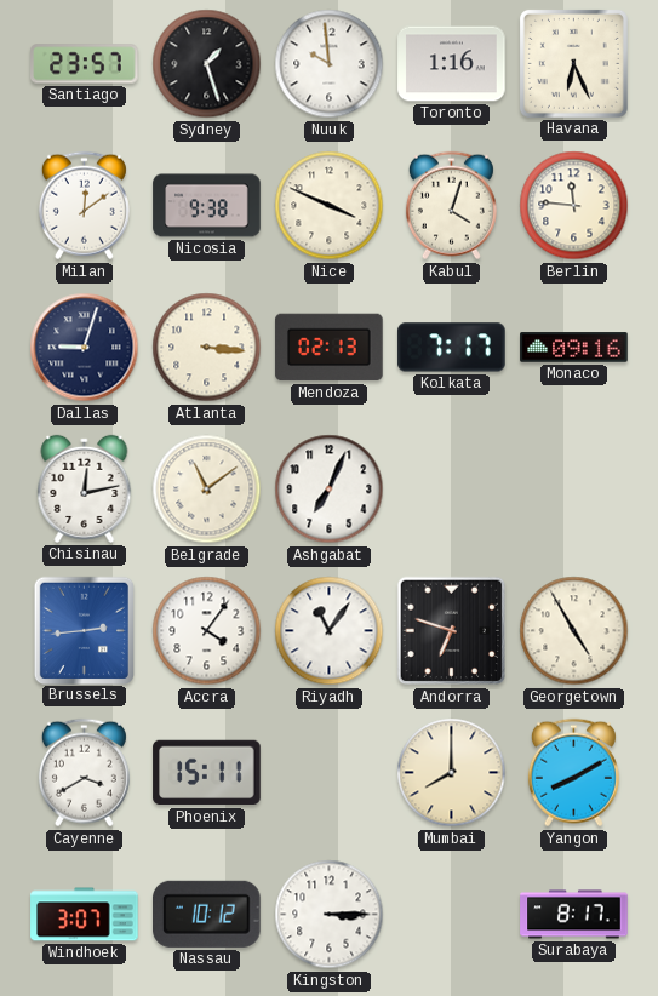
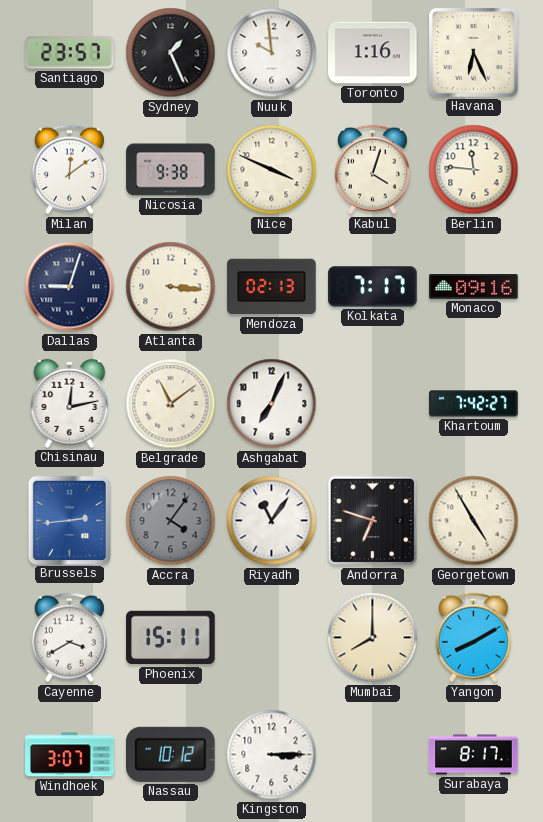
Sydney: 1:27 -> 1:26
Khartoum: none -> 7:42
Accra dial: white -> grey
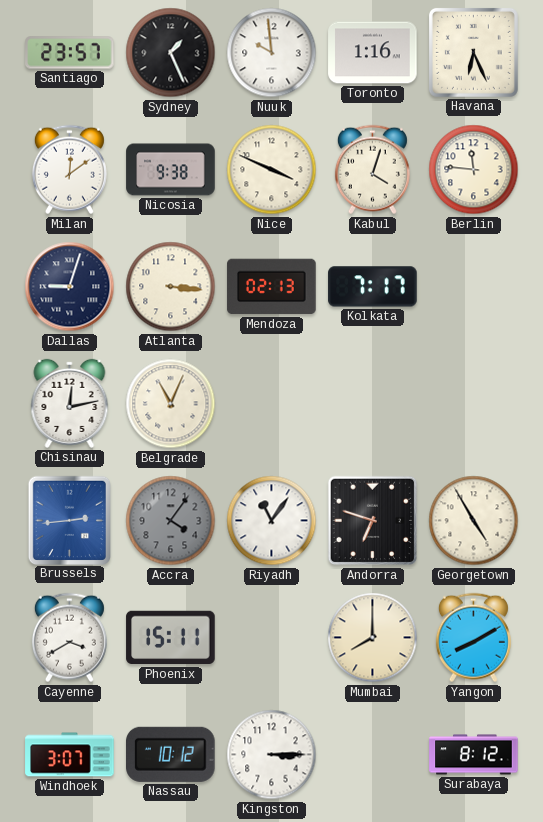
Monaco: 09:16 -> none
Belgrade: 11:09 -> 11:04
Ashgabat: 7:04 -> none
Khartoum: 7:42 -> none
Surabaya: 8:17 -> 8:12
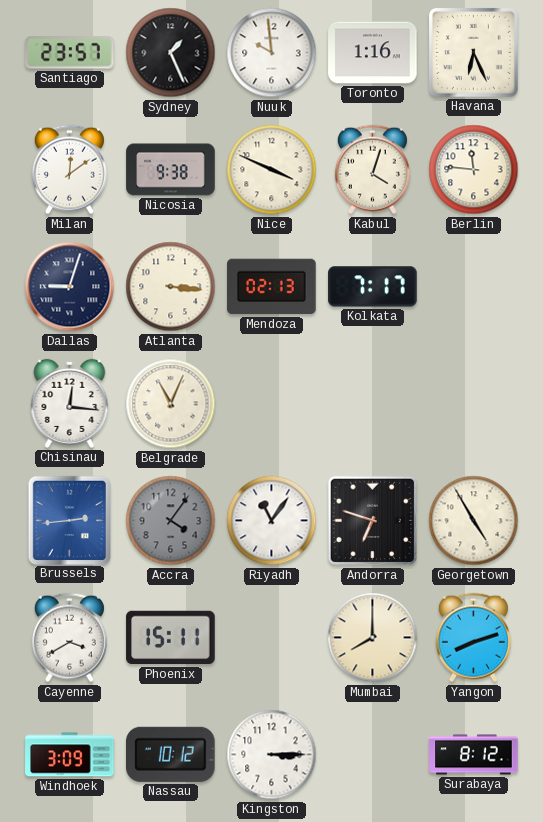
Chisinau: 12:13 -> 12:16
Yangon: 8:10 -> 8:12
Windhoek: 3:07 -> 3:09
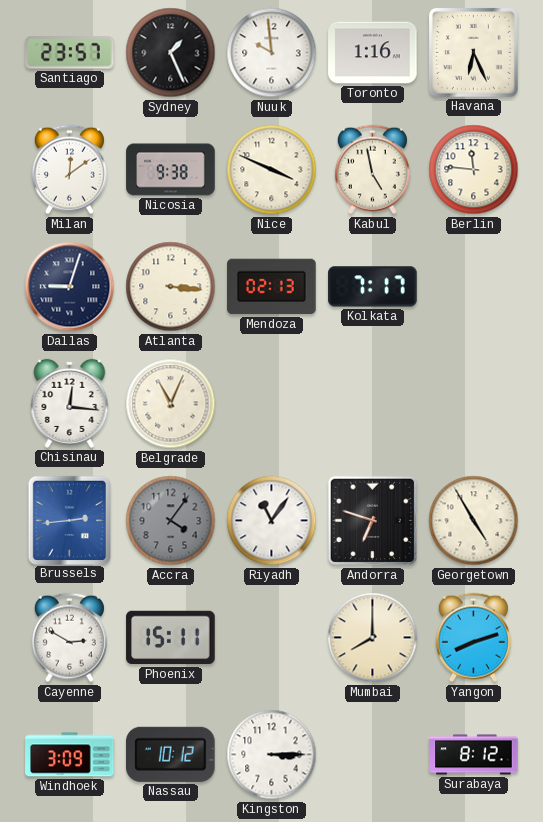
Kabul: 4:03 -> 4:58
Cayenne: 3:40 -> 2:50
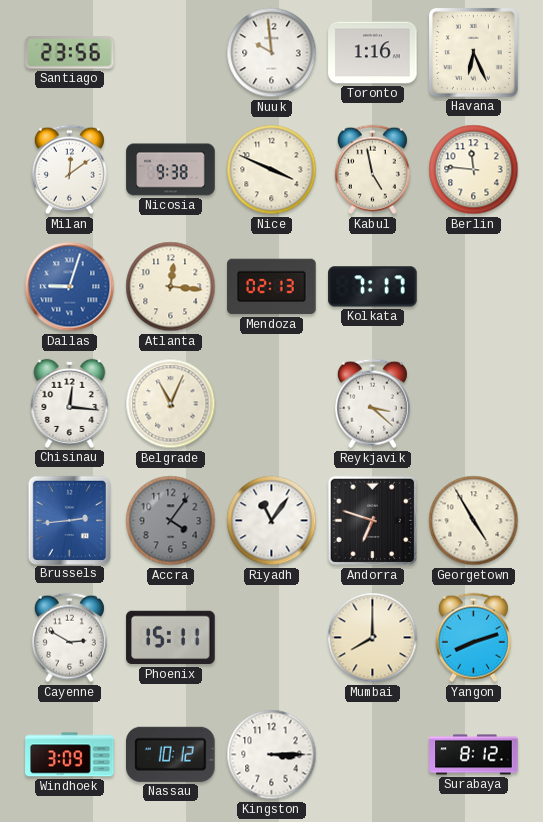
Santiago: 23:57 -> 23:56
Sydney: 1:26 -> none
Dallas dial: navy -> blue
Atlanta: 3:16 -> 12:16
Reykjavik: none -> 3:22
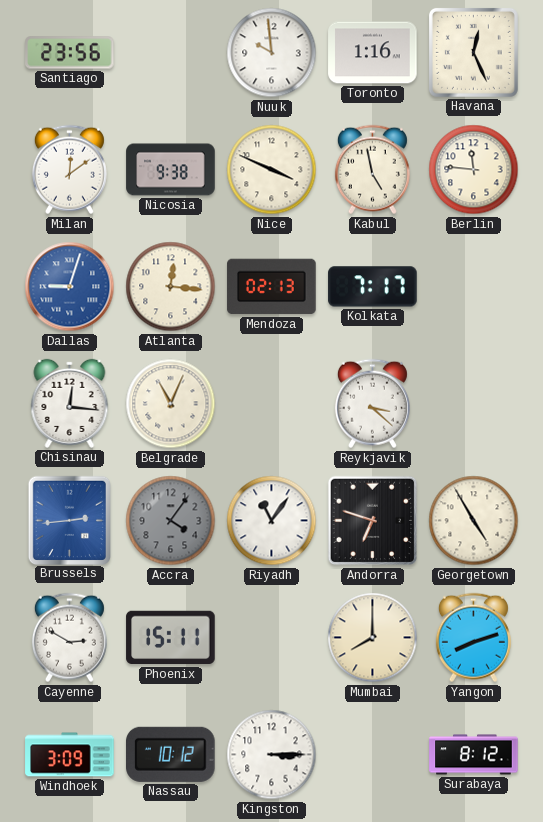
Havana: 6:26 -> 12:26
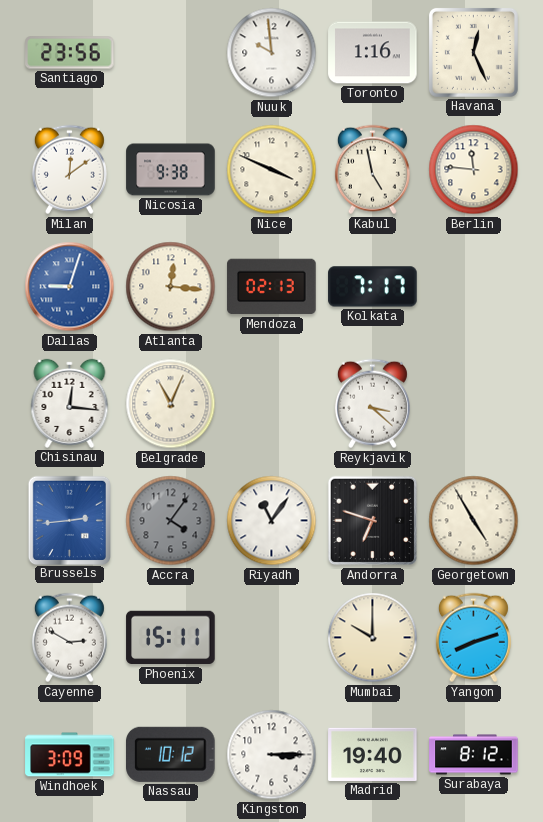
Mumbai: 8:00 -> 10:00
Madrid: none -> 19:40
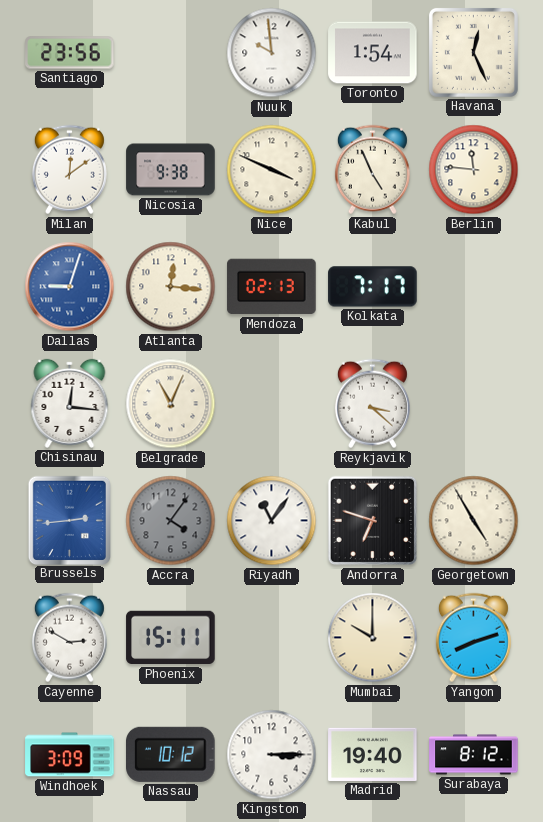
Toronto: 1:16 -> 1:54
Kabul: 4:58 -> 4:56
